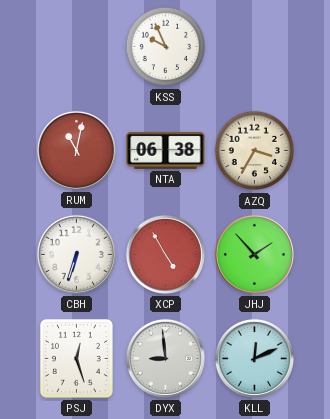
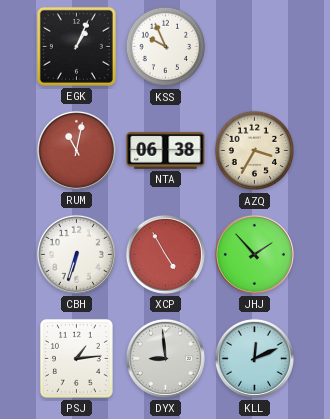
EGK: none -> 1:04
PSJ: 12:27 -> 1:14
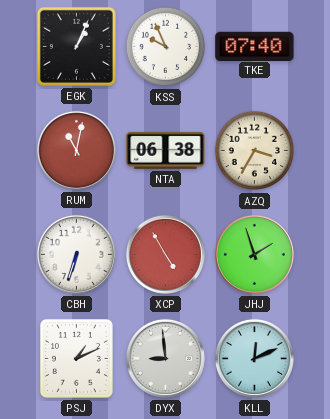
TKE: none -> 07:40
JHJ: 1:53 -> 1:57
PSJ: 1:14 -> 1:11
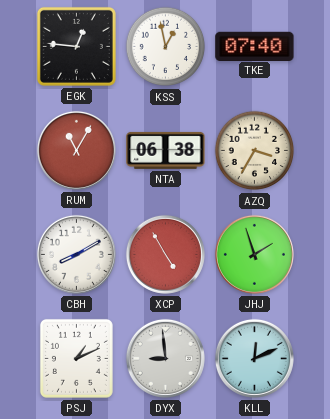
EGK: 1:04 -> 12:46
KSS: 9:56 -> 12:58
RUM: 11:02 -> 11:05
CBH: 6:33 -> 8:10
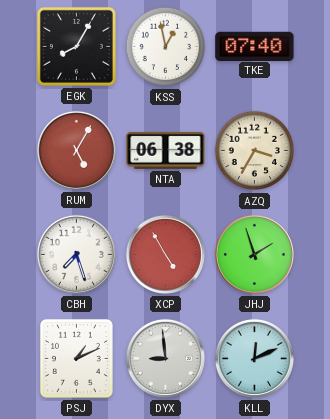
EGK: 12:46 -> 8:05
RUM: 11:05 -> 5:05
CBH: 8:10 -> 7:27
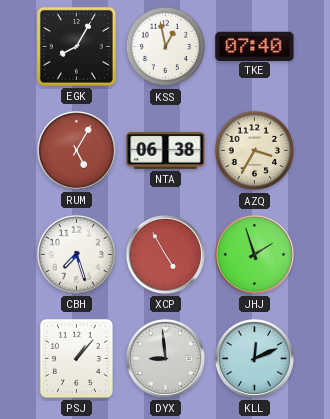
PSJ: 1:11 -> 1:07
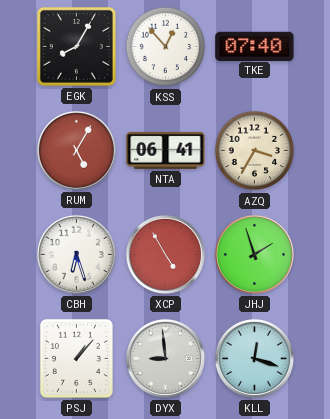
KSS: 12:58 -> 12:53
NTA: 06:38 -> 06:41
CBH: 7:27 -> 6:27
KLL: 12:11 -> 12:18
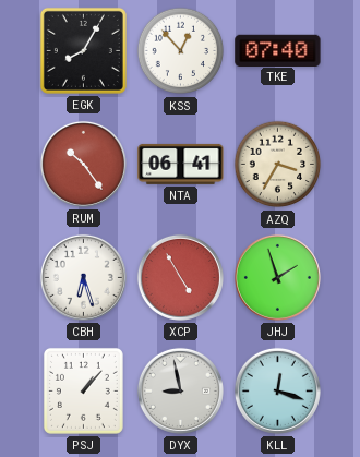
RUM: 5:05 -> 10:24
DYX: 8:59 -> 8:58
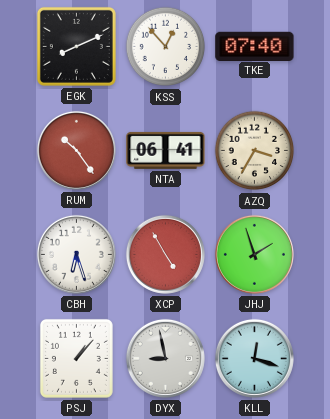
EGK: 8:05 -> 8:11
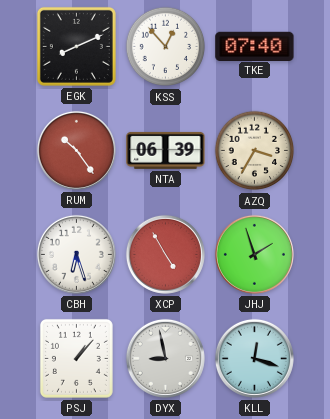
NTA: 06:41 -> 06:39
